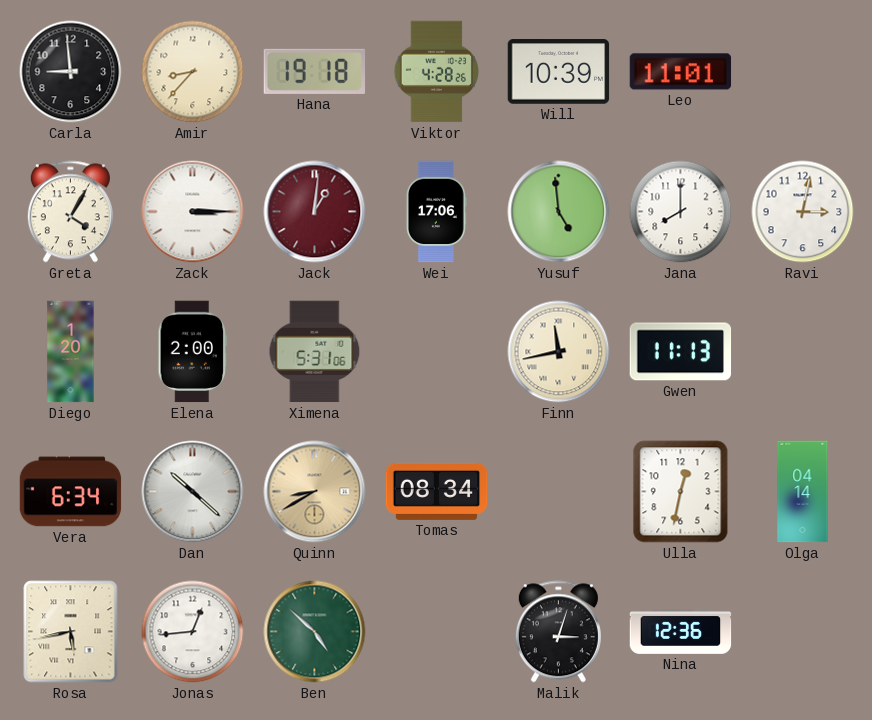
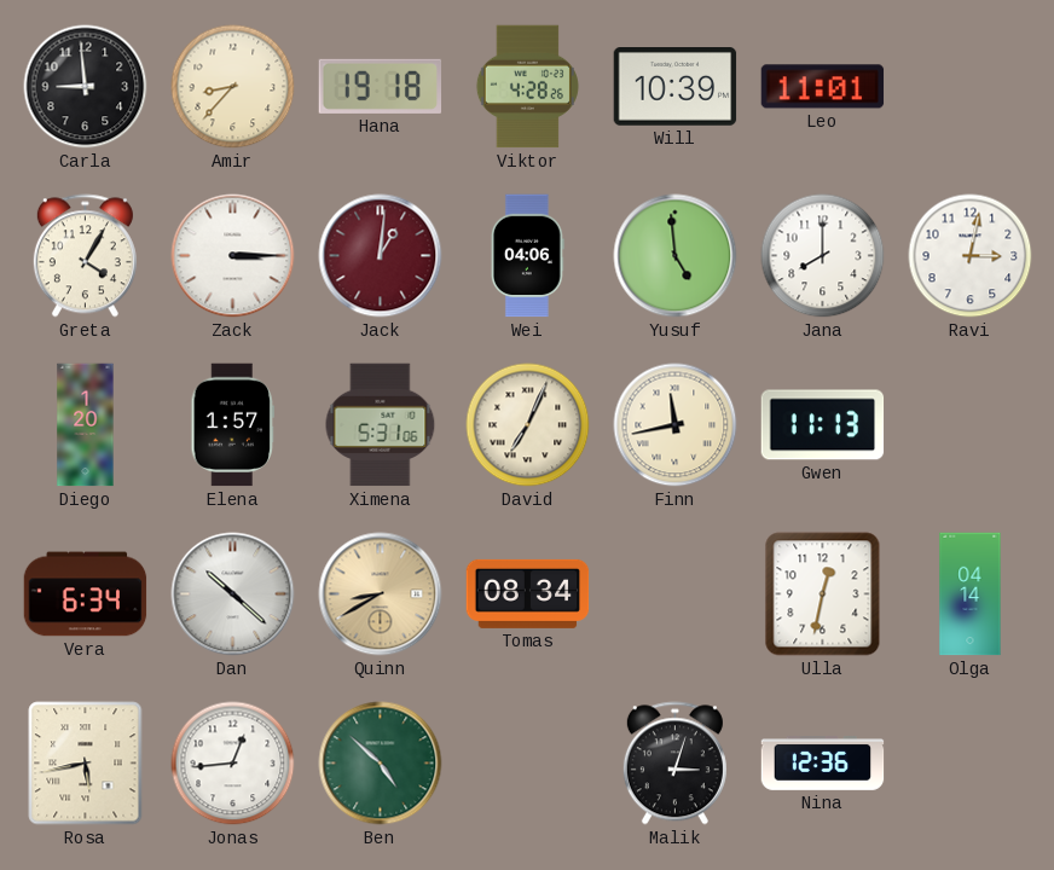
Wei: 17:06 -> 04:06
Elena: 2:00 -> 1:57
David: none -> 7:04
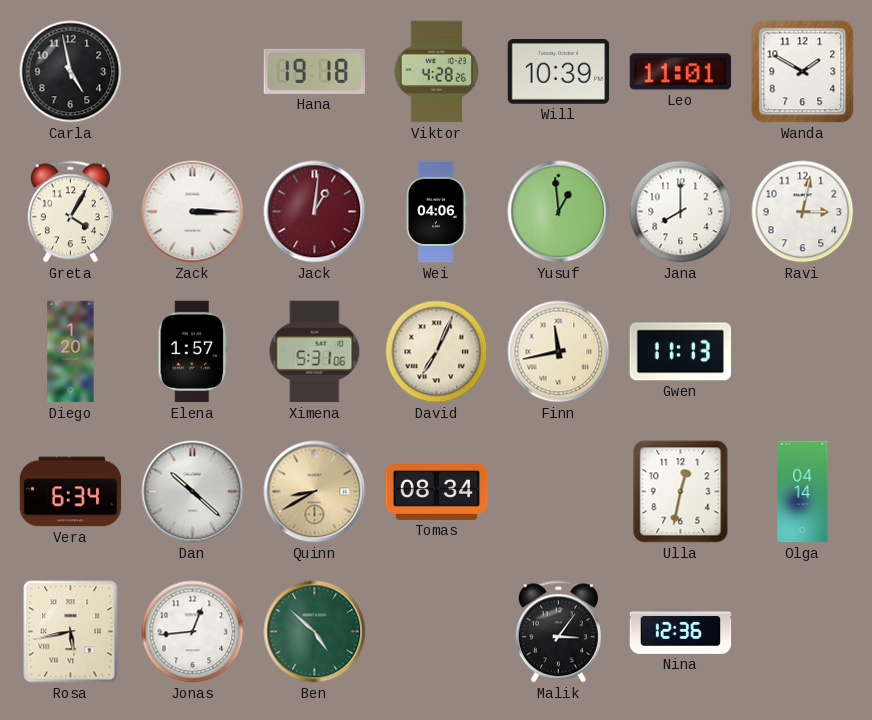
Carla: 8:59 -> 4:58
Amir: 8:37 -> none
Wanda: none -> 1:50
Yusuf: 4:59 -> 12:59
Malik: 3:03 -> 3:06
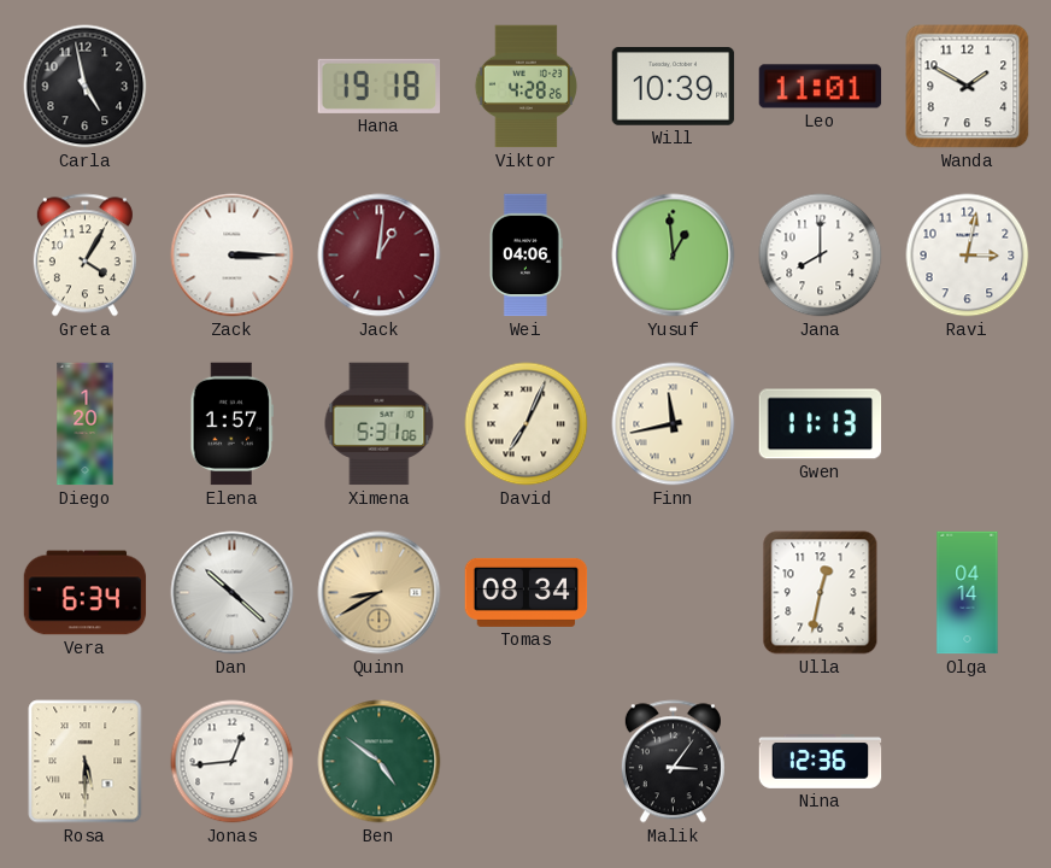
Rosa: 5:43 -> 5:30
Ben: 4:52 -> 4:51
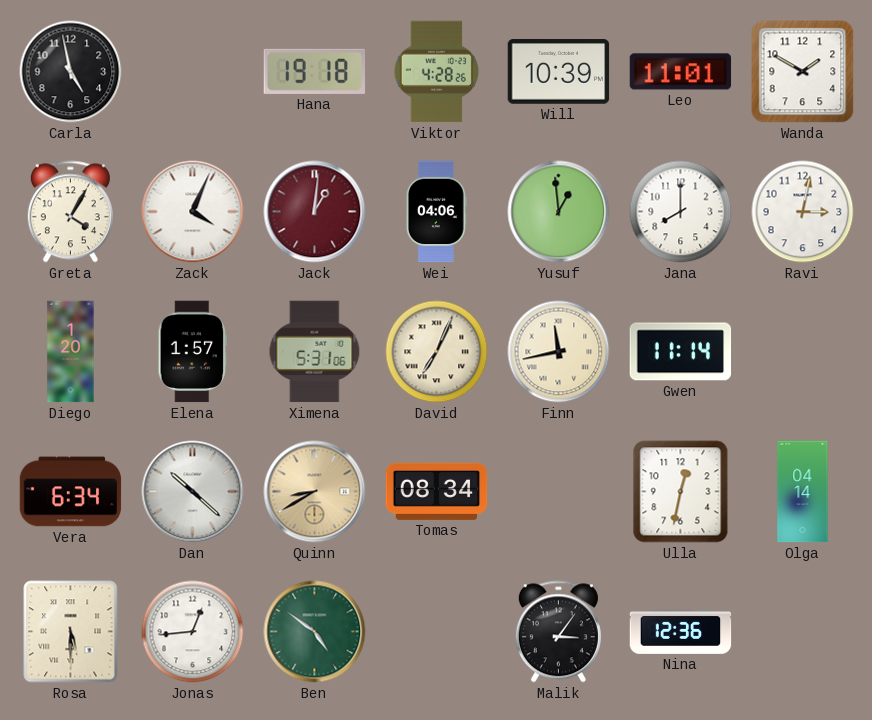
Zack: 3:15 -> 4:04
Gwen: 11:13 -> 11:14
